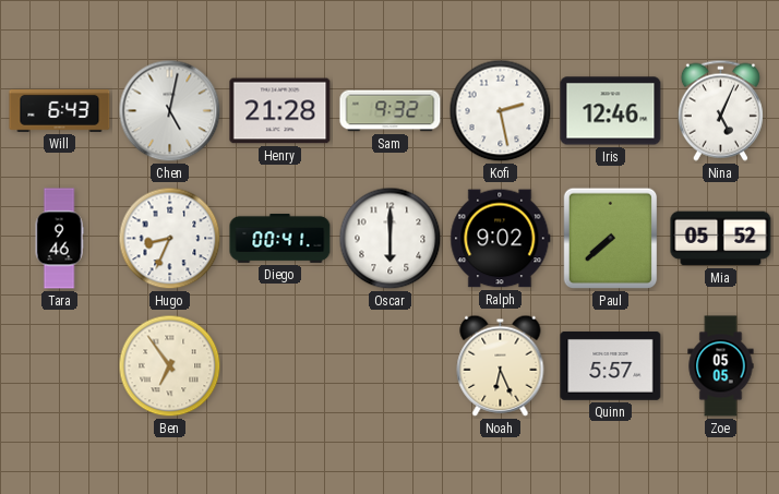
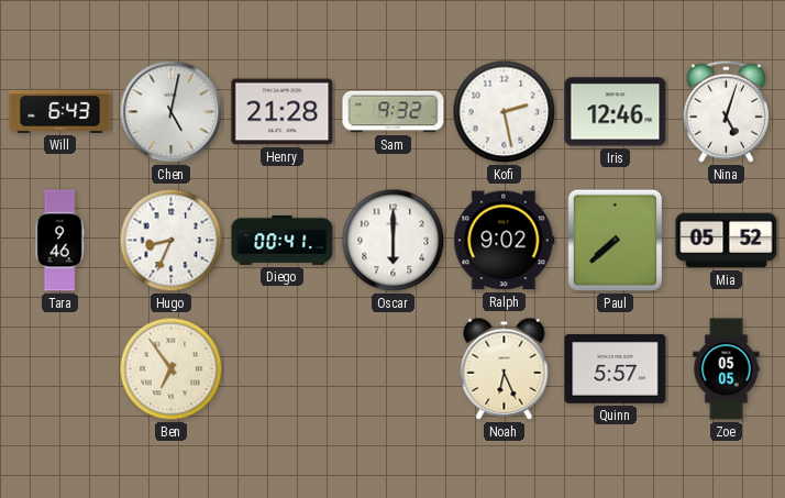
Nina: 5:04 -> 5:03
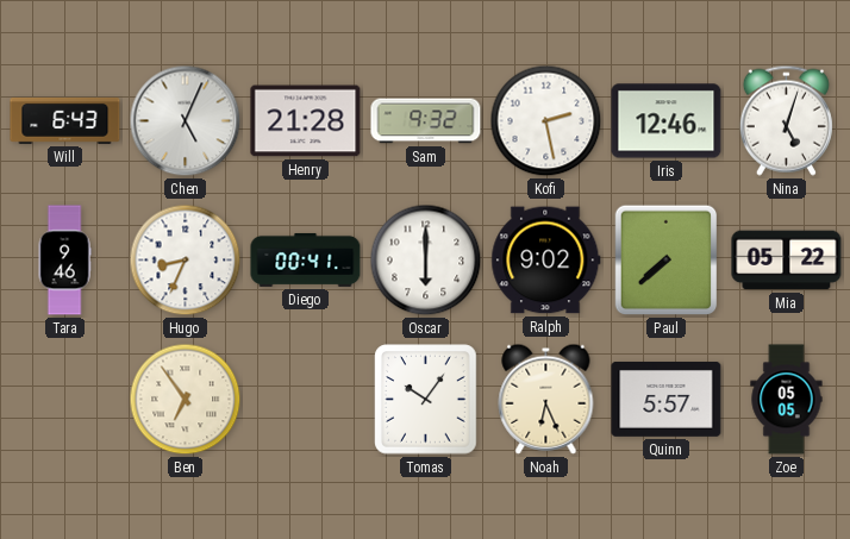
Chen: 5:02 -> 5:04
Mia: 05:52 -> 05:22
Tomas: none -> 10:06
